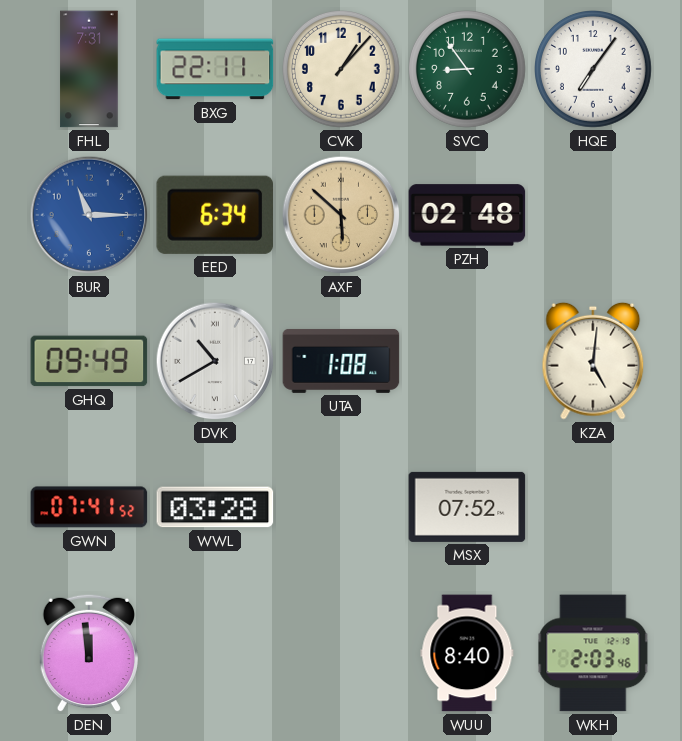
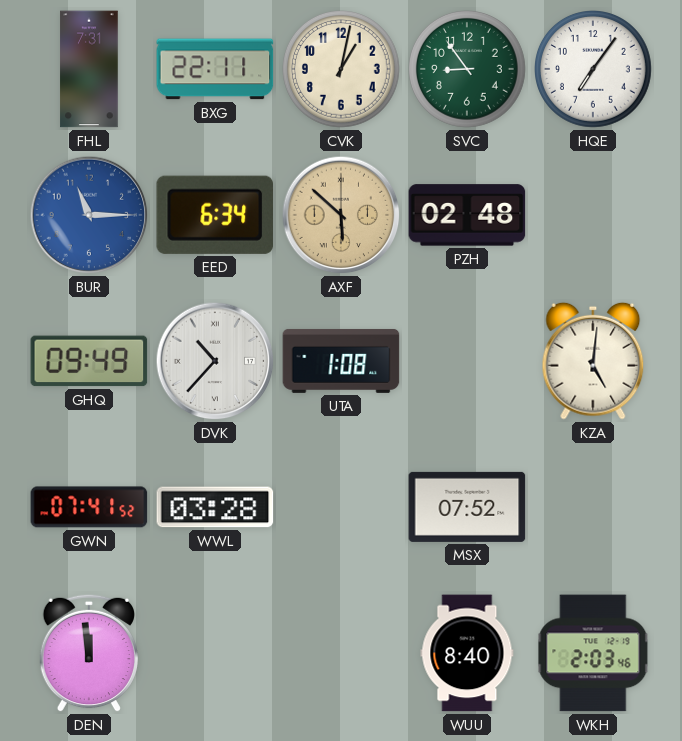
CVK: 1:07 -> 1:02
DVK: 10:40 -> 10:37
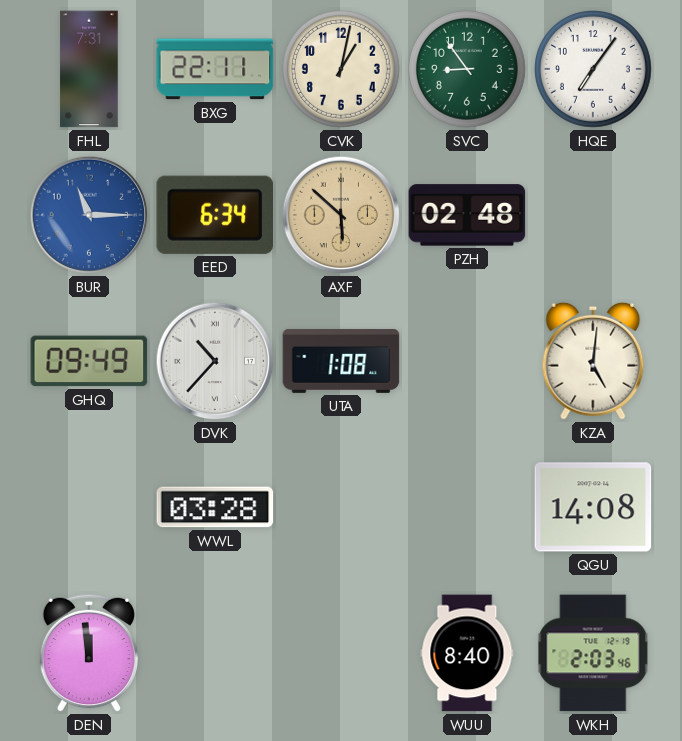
GWN: 07:41 -> none
MSX: 07:52 -> none
QGU: none -> 14:08
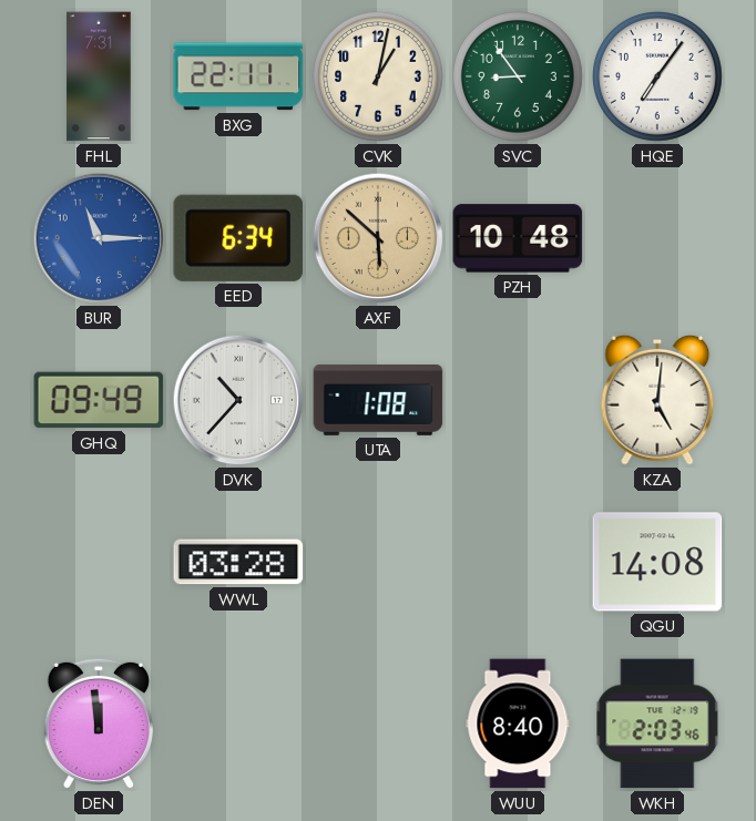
PZH: 02:48 -> 10:48
